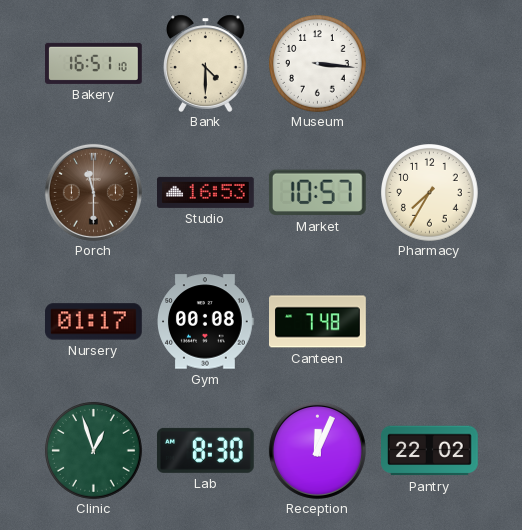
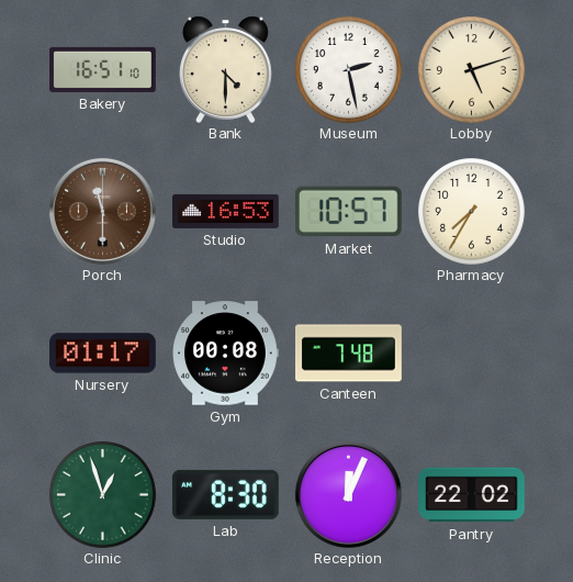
Museum: 3:16 -> 2:28
Lobby: none -> 5:12
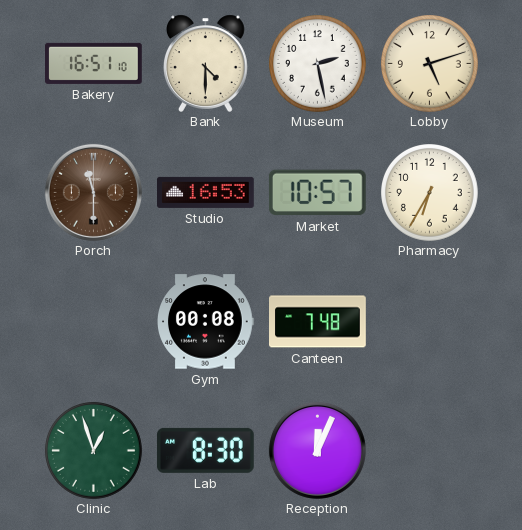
Pharmacy: 7:35 -> 6:35
Nursery: 01:17 -> none
Pantry: 22:02 -> none
